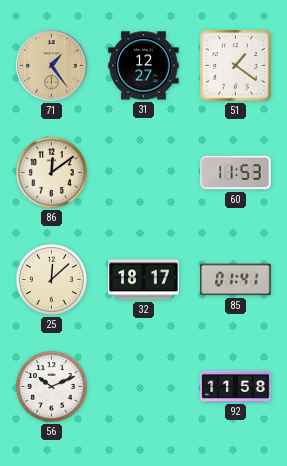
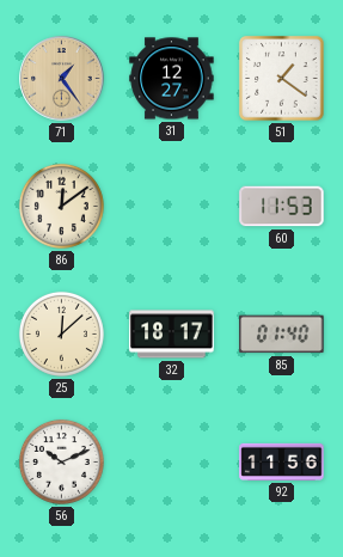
85: 01:41 -> 01:40
92: 11:58 -> 11:56
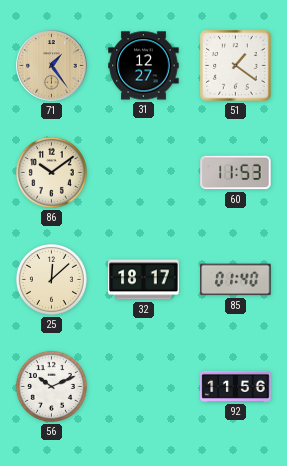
86: 12:09 -> 10:09
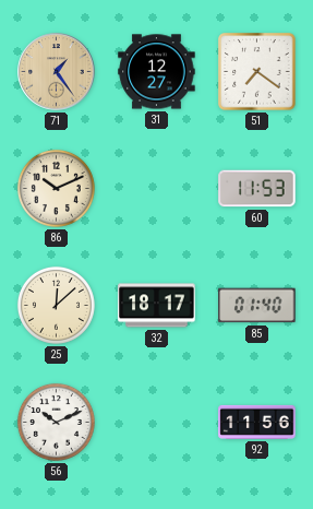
51: 1:21 -> 7:21
86: 10:09 -> 10:11
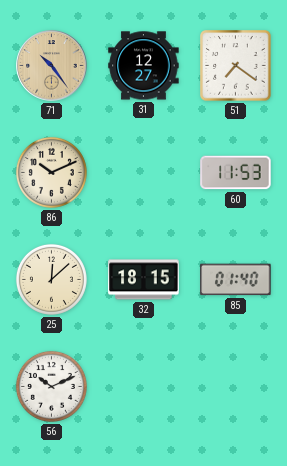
71: 1:24 -> 10:24
32: 18:17 -> 18:15
92: 11:56 -> none
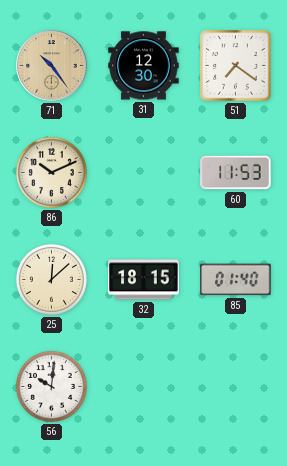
31: 12:27 -> 12:30
56: 10:11 -> 10:01
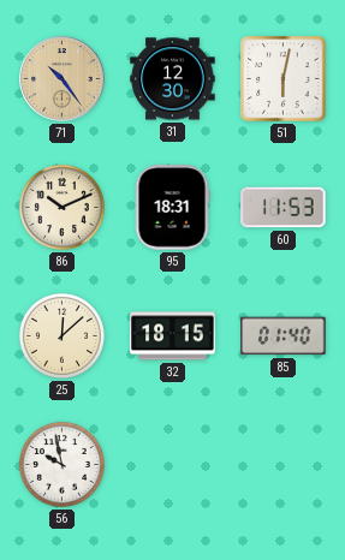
51: 7:21 -> 6:02
95: none -> 18:31
56: 10:01 -> 9:58
